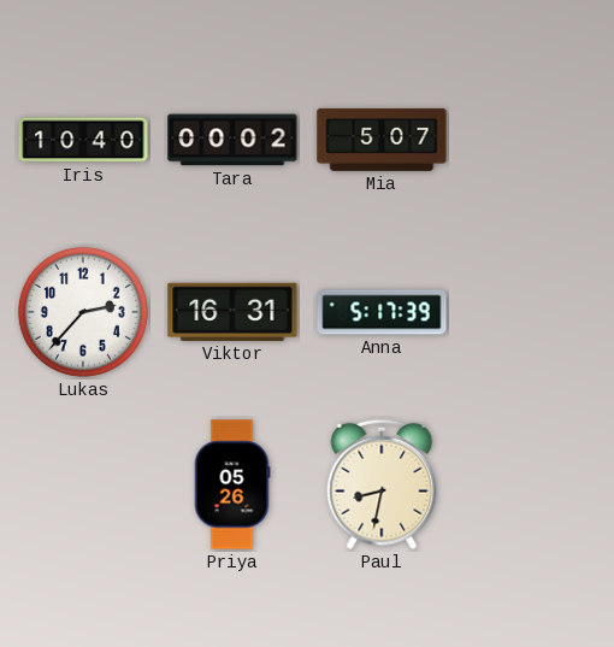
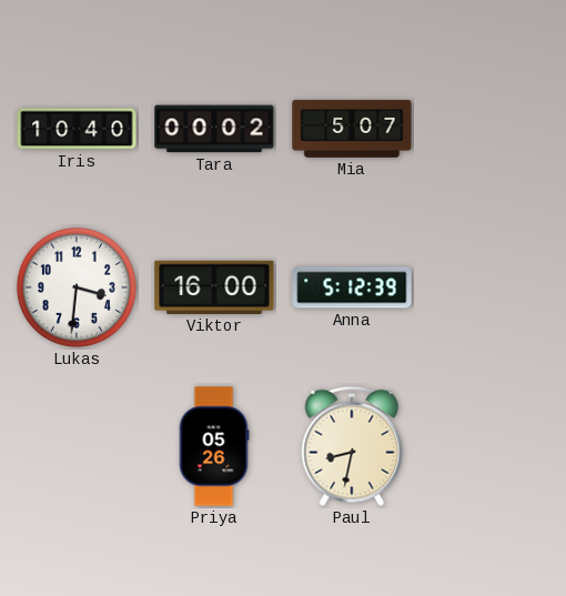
Lukas: 2:37 -> 3:31
Viktor: 16:31 -> 16:00
Anna: 5:17 -> 5:12
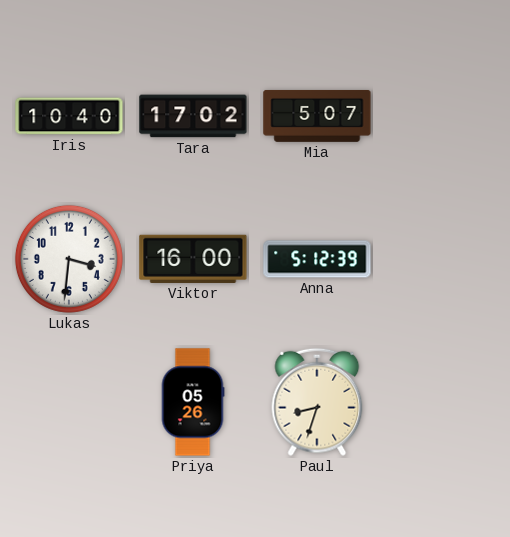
Tara: 00:02 -> 17:02
Paul: 8:32 -> 8:33
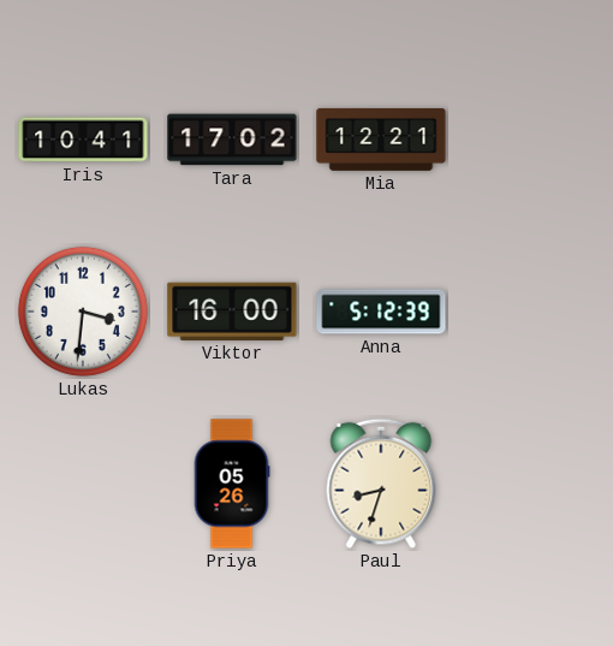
Iris: 10:40 -> 10:41
Mia: 5:07 -> 12:21
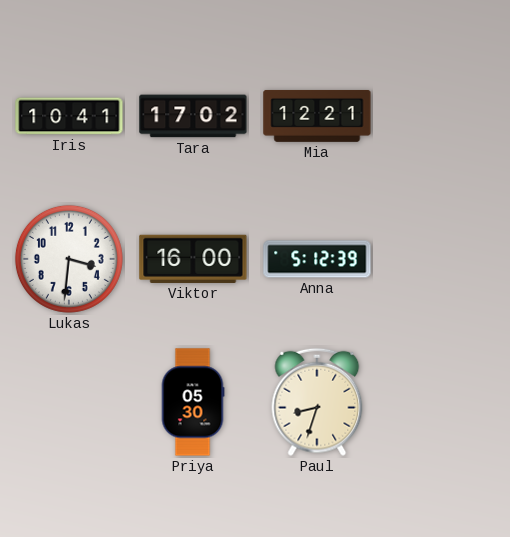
Priya: 05:26 -> 05:30
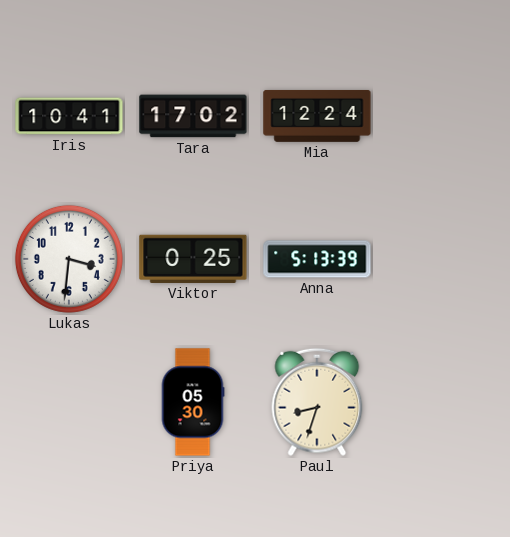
Mia: 12:21 -> 12:24
Viktor: 16:00 -> 0:25
Anna: 5:12 -> 5:13
